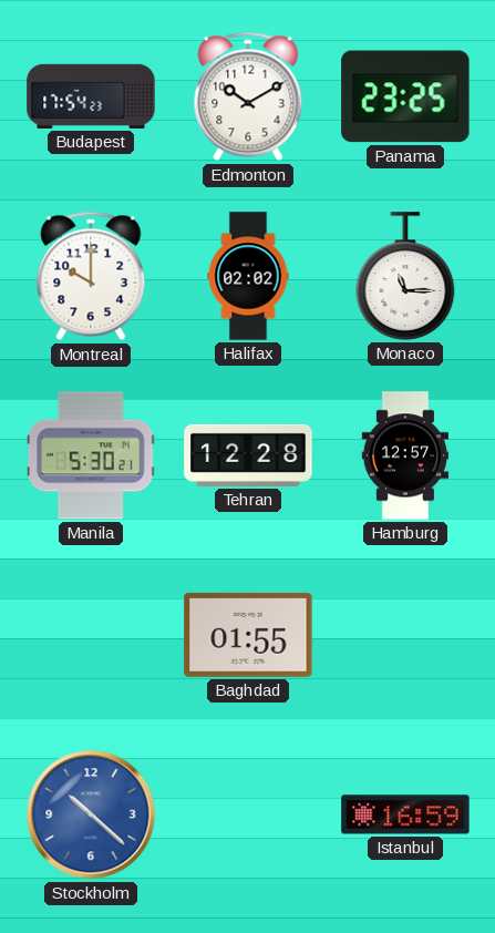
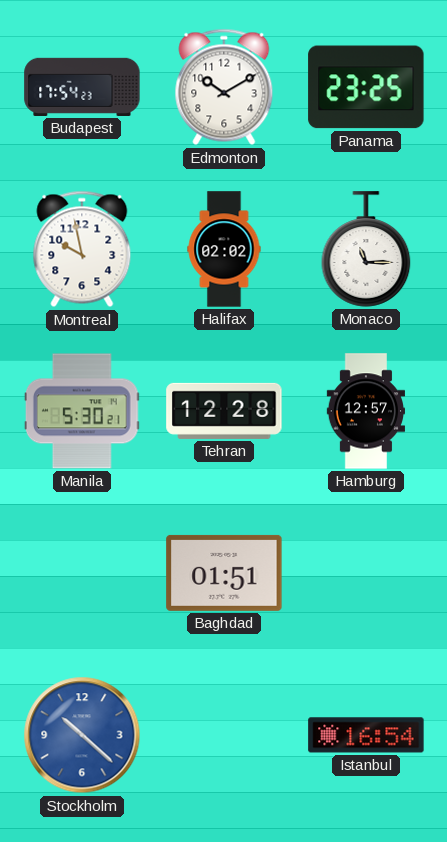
Montreal: 10:00 -> 9:58
Baghdad: 01:55 -> 01:51
Istanbul: 16:59 -> 16:54
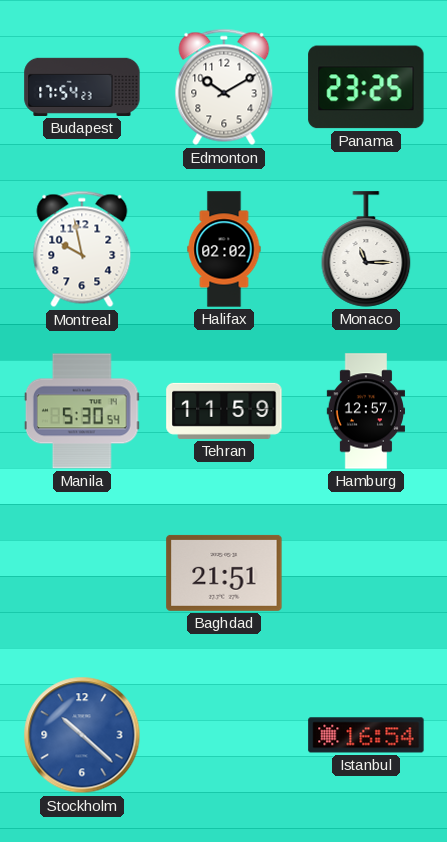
Manila: 5:30:21 -> 5:30:54
Tehran: 12:28 -> 11:59
Baghdad: 01:51 -> 21:51
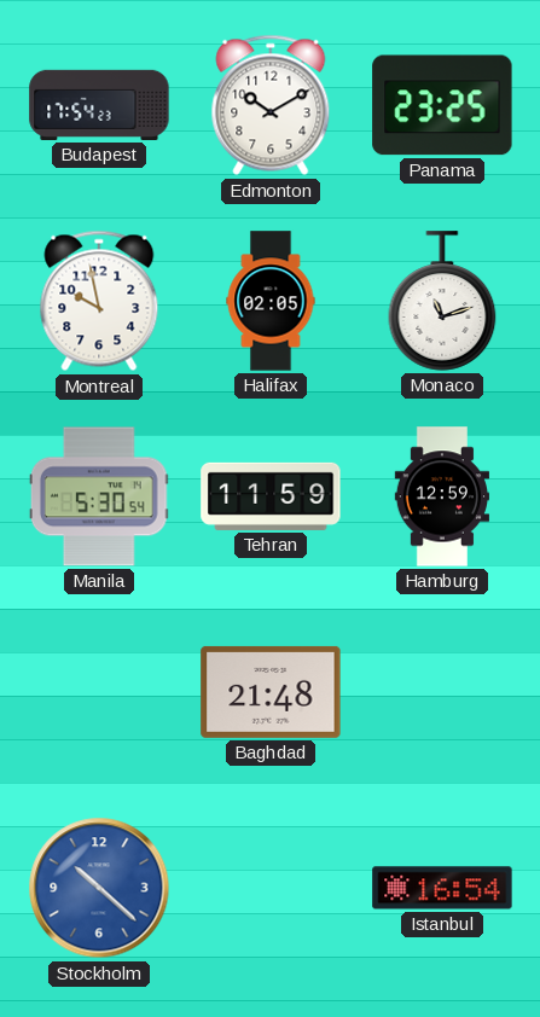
Halifax: 02:02 -> 02:05
Monaco: 11:15 -> 11:12
Hamburg: 12:57 -> 12:59
Baghdad: 21:51 -> 21:48
